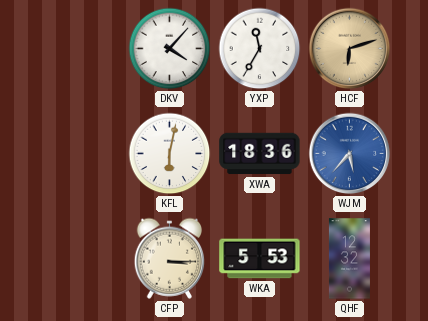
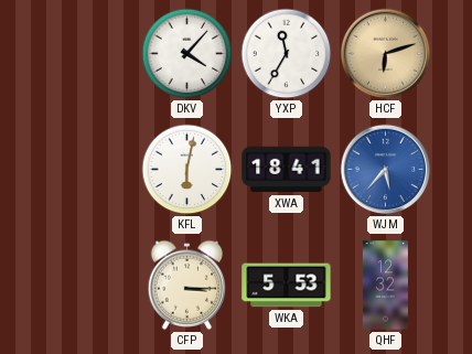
XWA: 18:36 -> 18:41
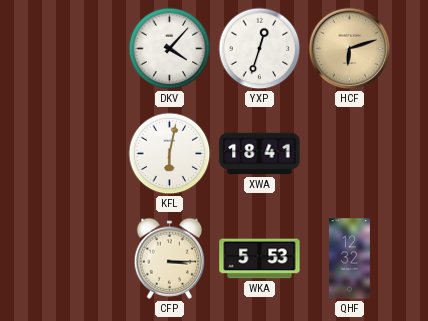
YXP: 11:35 -> 12:33
WJM: 5:37 -> none
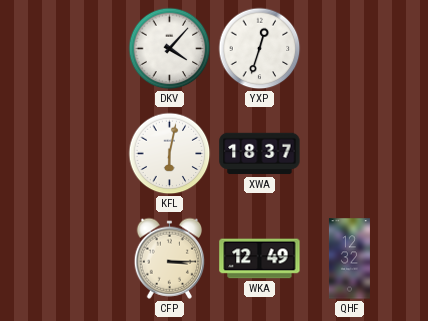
HCF: 6:12 -> none
XWA: 18:41 -> 18:37
WKA: 5:53 -> 12:49
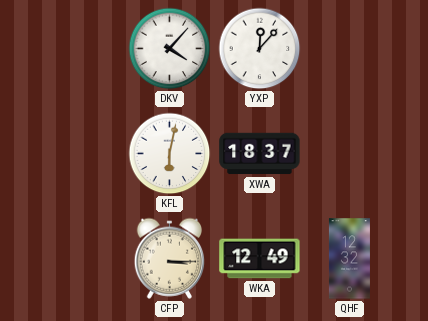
YXP: 12:33 -> 12:07
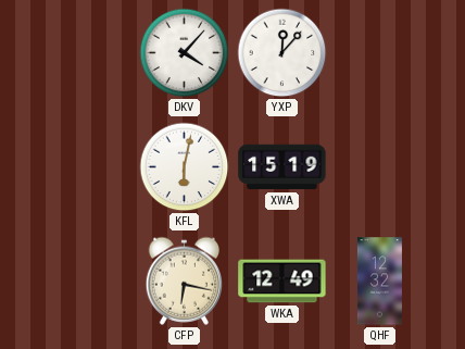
XWA: 18:37 -> 15:19
CFP: 3:15 -> 6:17
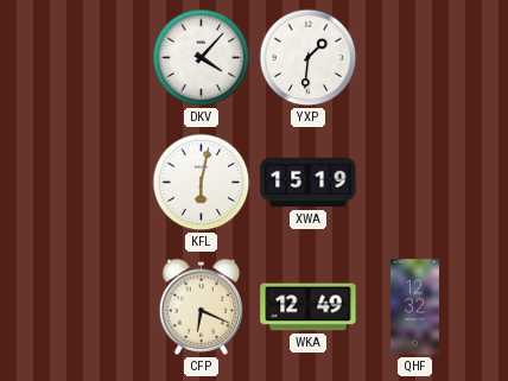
YXP: 12:07 -> 1:31
CFP: 6:17 -> 6:19
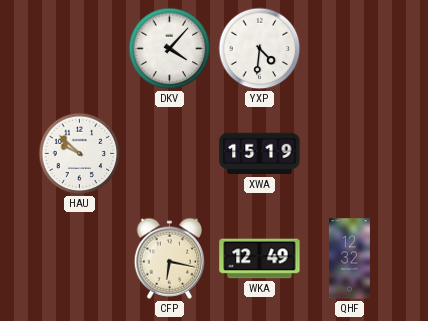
YXP: 1:31 -> 4:31
HAU: none -> 9:52
KFL: 6:02 -> none
CFP: 6:19 -> 6:17
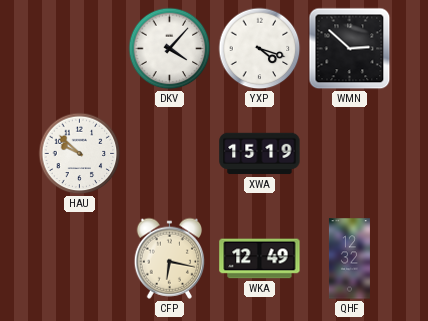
YXP: 4:31 -> 4:18
WMN: none -> 2:52
